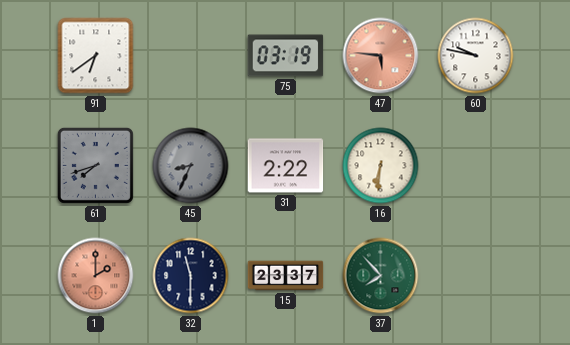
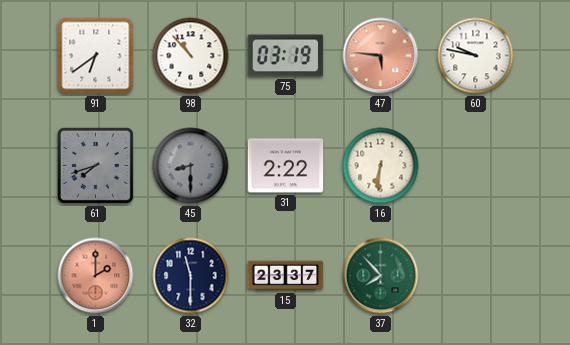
98: none -> 10:53
45: 8:34 -> 8:30
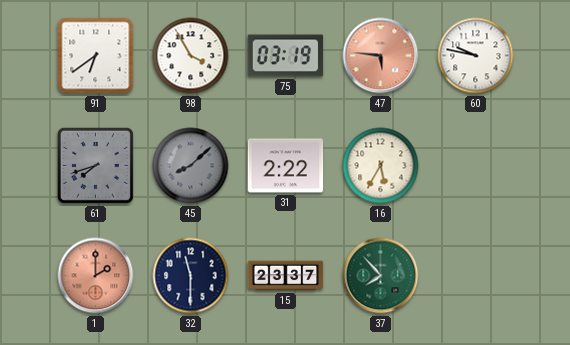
98: 10:53 -> 3:55
45: 8:30 -> 8:08
16: 6:31 -> 5:35
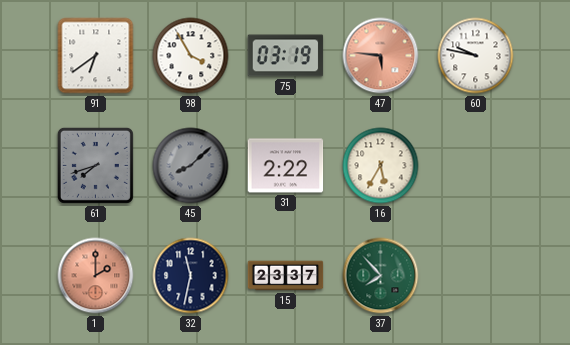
32: 11:30 -> 11:32
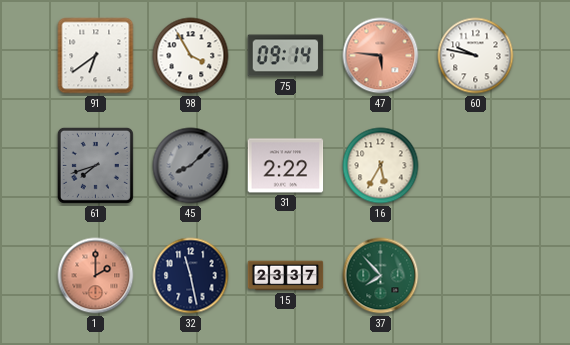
75: 03:19 -> 09:14
32: 11:32 -> 11:28
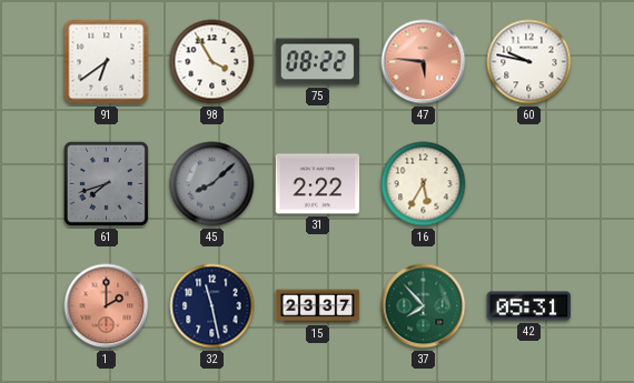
75: 09:14 -> 08:22
42: none -> 05:31
